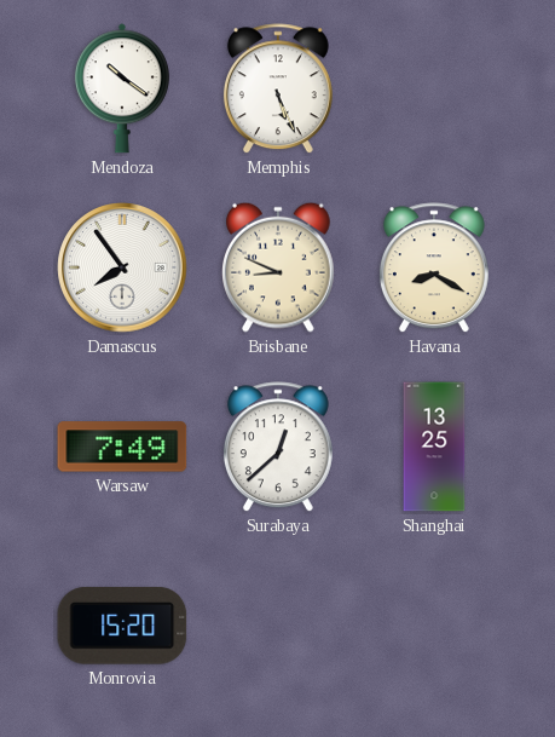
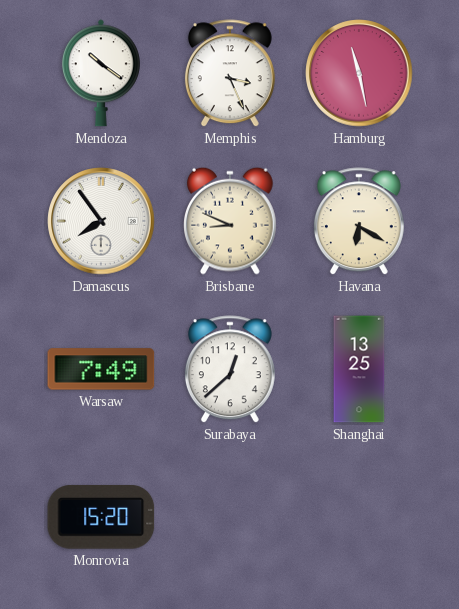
Memphis: 5:26 -> 3:26
Hamburg: none -> 11:28
Havana: 8:20 -> 6:20
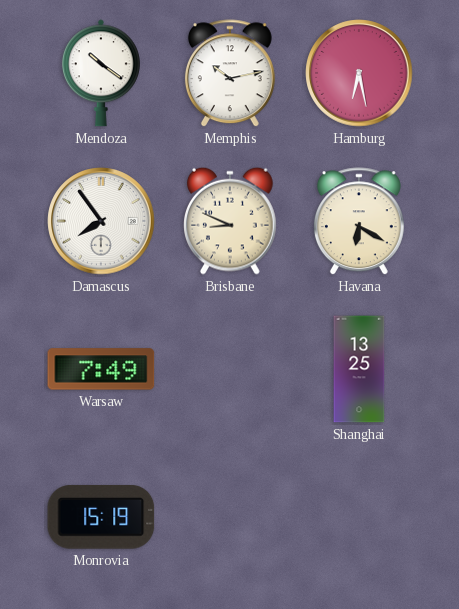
Memphis: 3:26 -> 10:13
Hamburg: 11:28 -> 6:28
Surabaya: 12:38 -> none
Monrovia: 15:20 -> 15:19
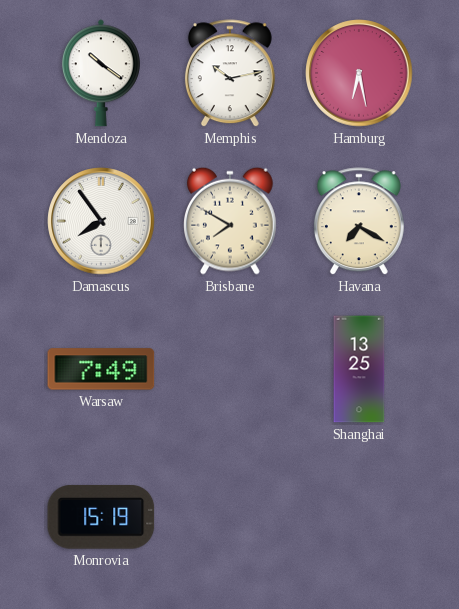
Brisbane: 8:49 -> 7:50
Havana: 6:20 -> 7:20
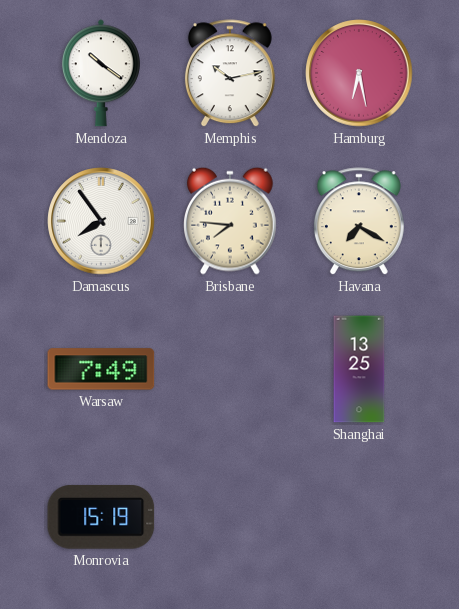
Brisbane: 7:50 -> 7:46
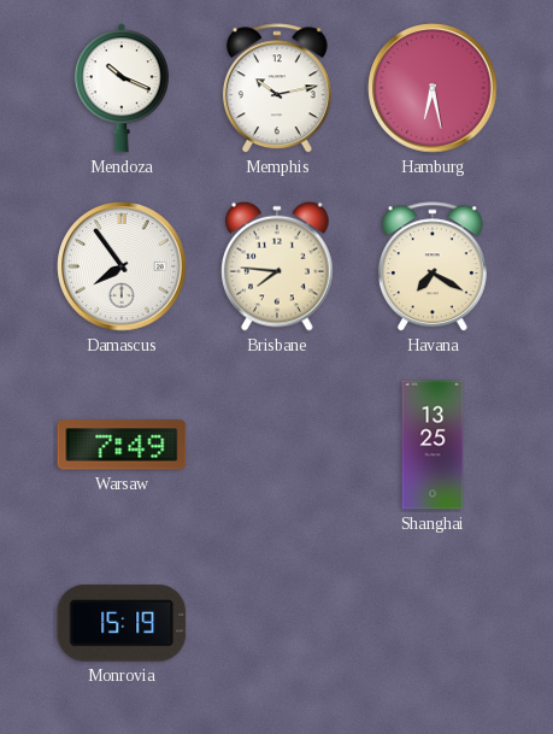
Mendoza: 10:21 -> 10:19
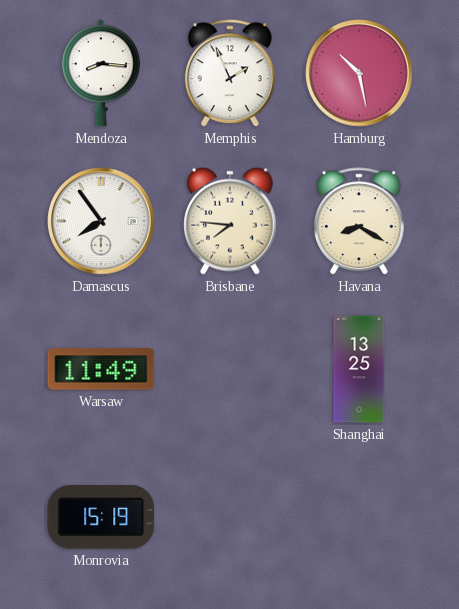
Mendoza: 10:19 -> 8:16
Memphis: 10:13 -> 1:56
Hamburg: 6:28 -> 10:28
Havana: 7:20 -> 8:20
Warsaw: 7:49 -> 11:49
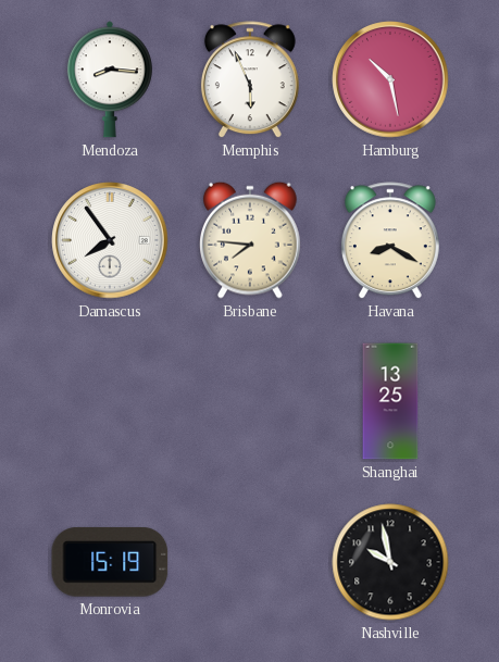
Memphis: 1:56 -> 5:56
Warsaw: 11:49 -> none
Nashville: none -> 9:58
